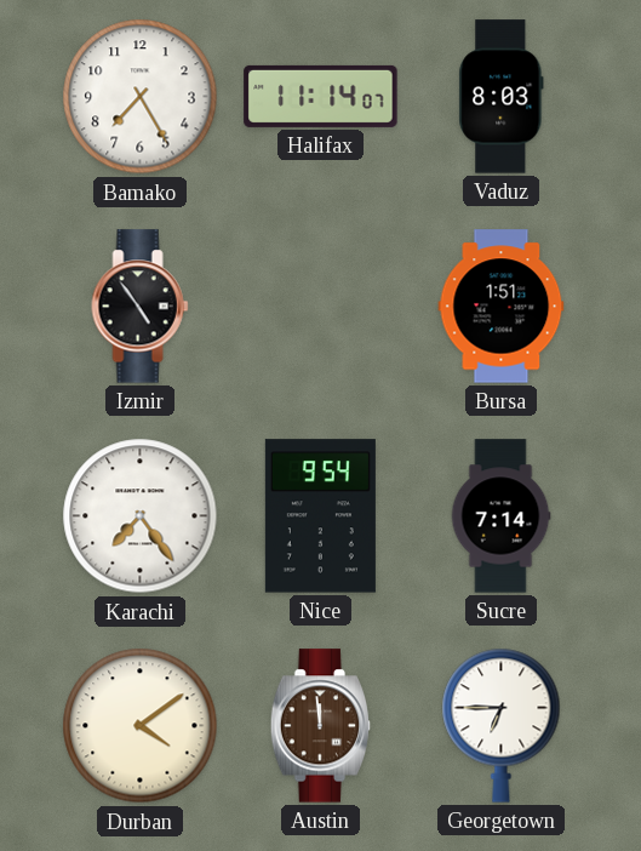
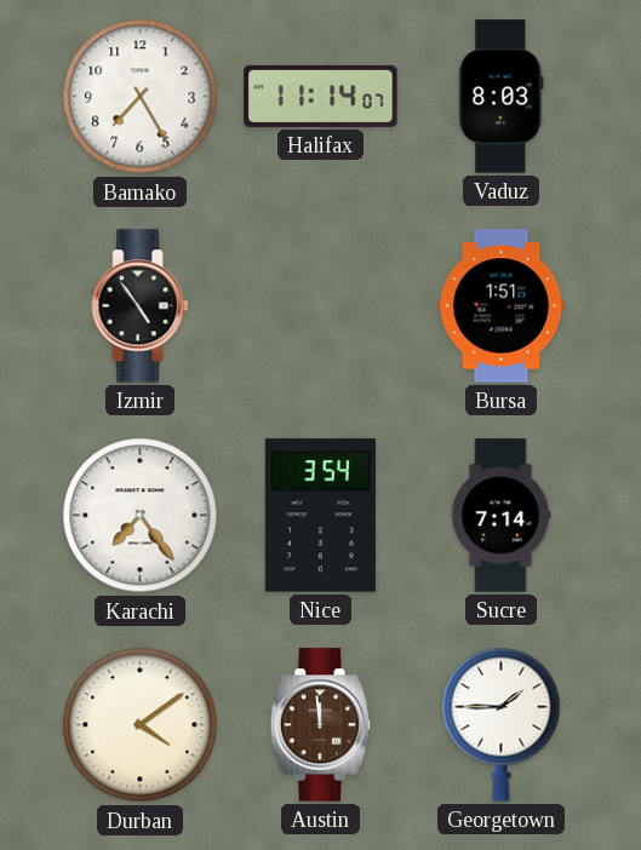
Nice: 9:54 -> 3:54
Georgetown: 6:45 -> 1:45
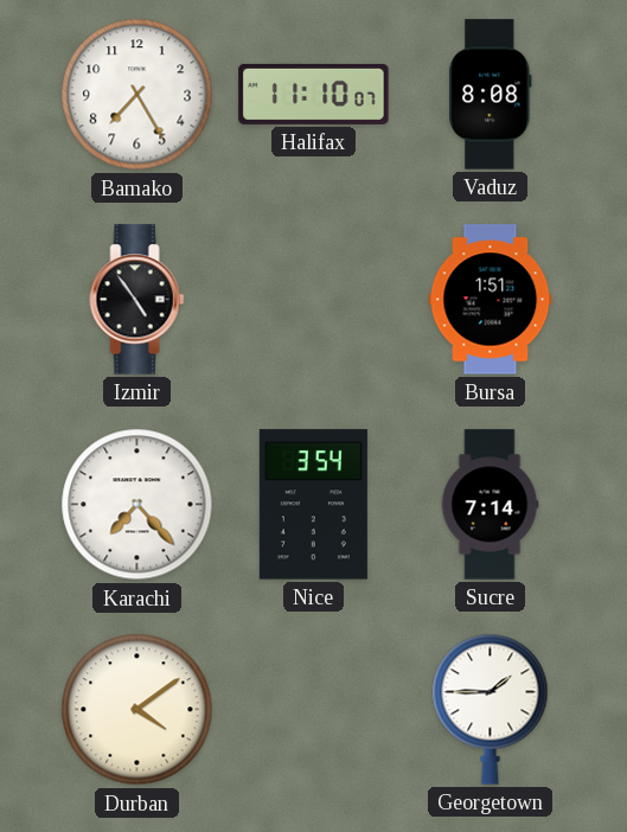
Halifax: 11:14 -> 11:10
Vaduz: 8:03 -> 8:08
Karachi: 7:24 -> 7:23
Austin: 11:59 -> none
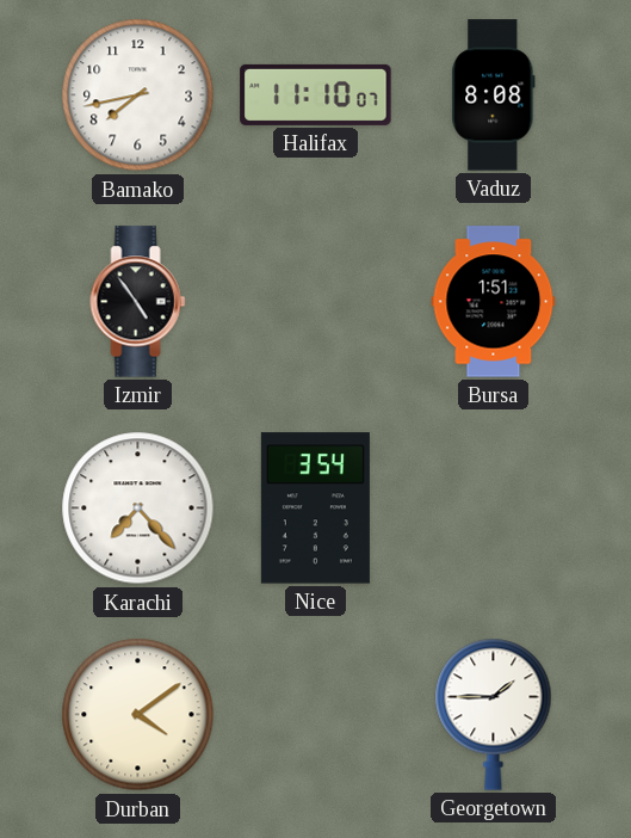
Bamako: 7:25 -> 7:43
Sucre: 7:14 -> none
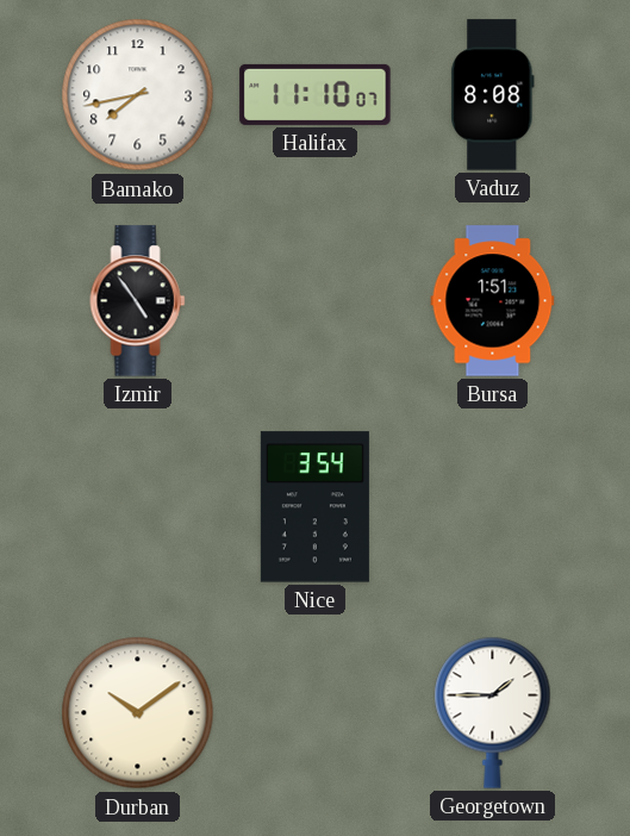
Karachi: 7:23 -> none
Durban: 4:09 -> 10:09
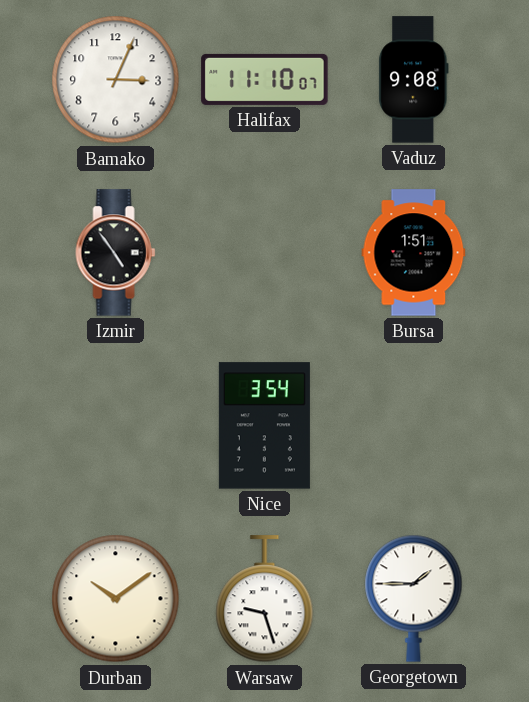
Bamako: 7:43 -> 3:04
Vaduz: 8:08 -> 9:08
Warsaw: none -> 9:27
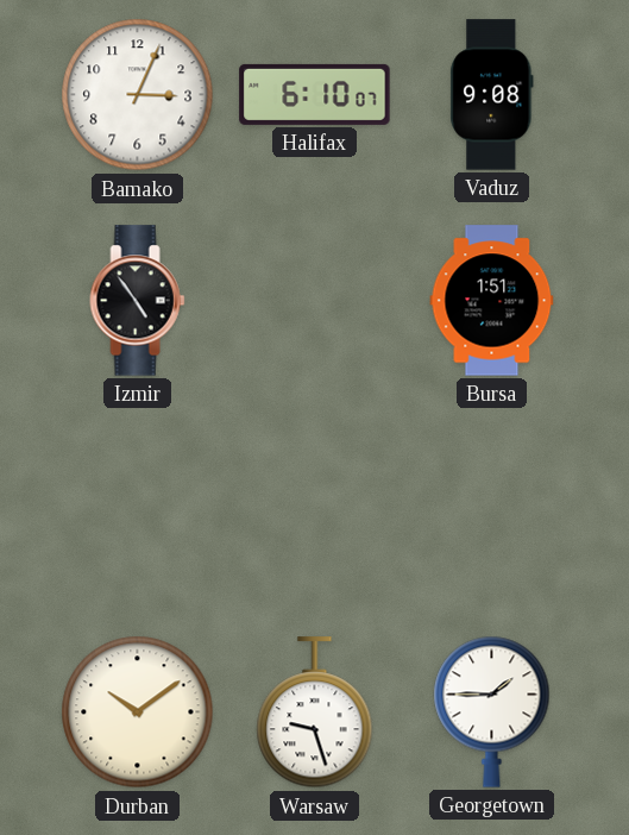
Halifax: 11:10 -> 6:10
Nice: 3:54 -> none
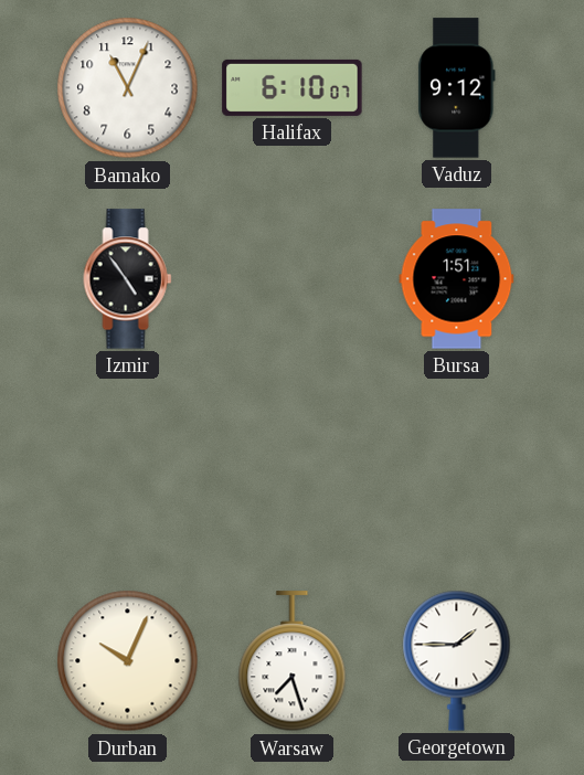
Bamako: 3:04 -> 11:04
Vaduz: 9:08 -> 9:12
Durban: 10:09 -> 10:04
Warsaw: 9:27 -> 7:27
